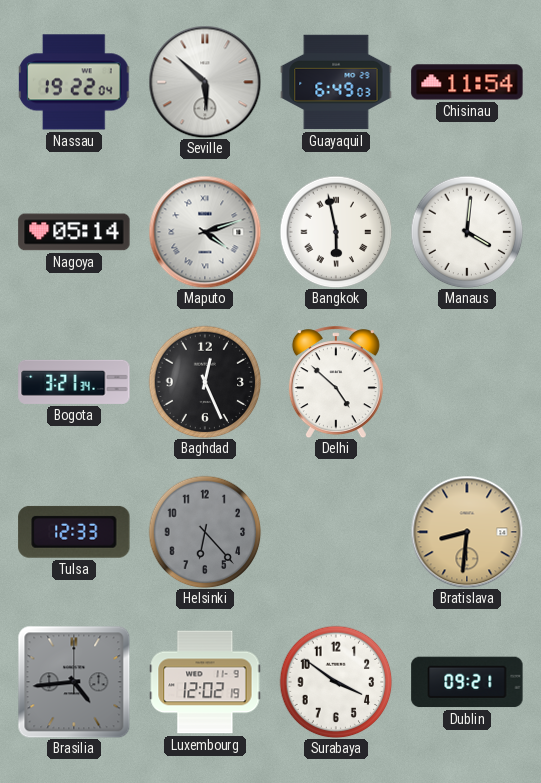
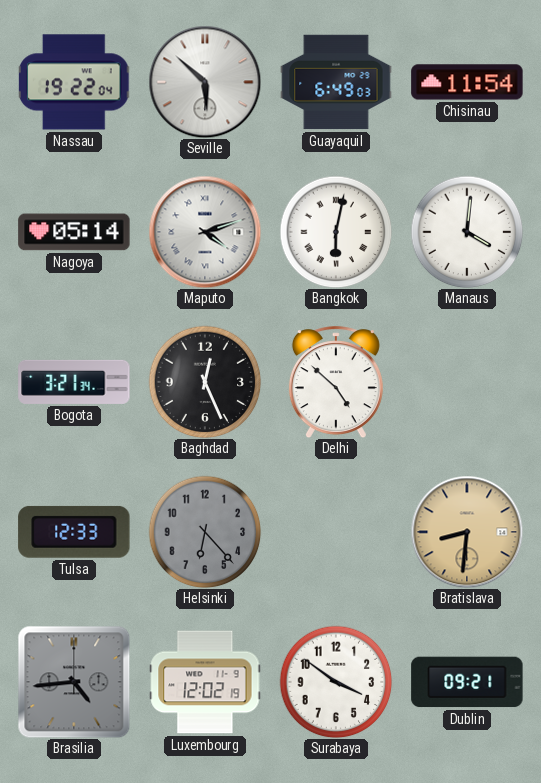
Bangkok: 5:58 -> 6:02
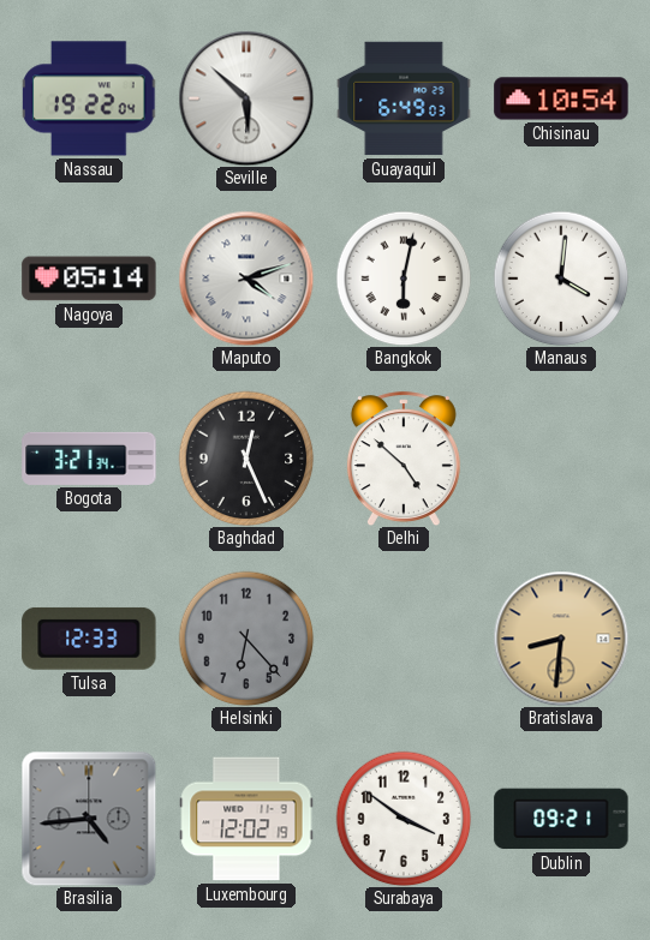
Chisinau: 11:54 -> 10:54
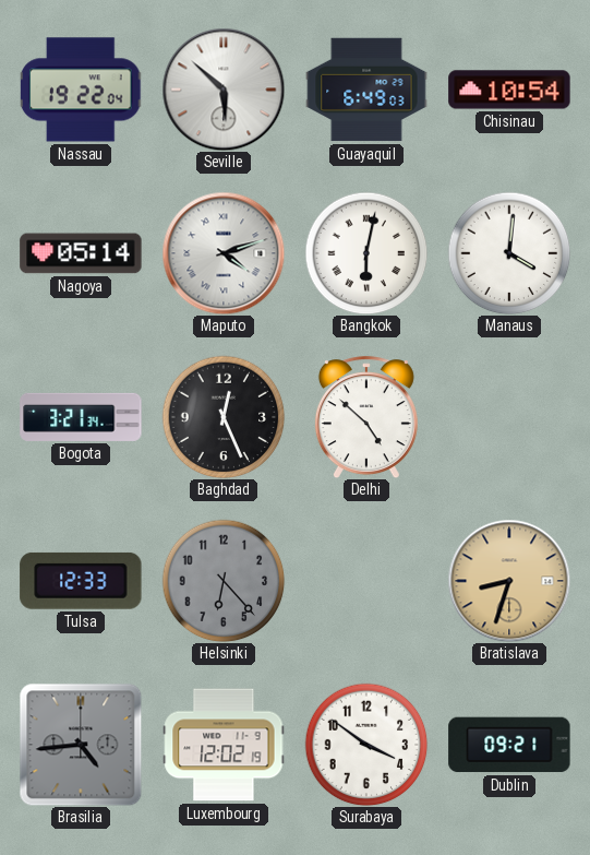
Bratislava: 8:31 -> 8:33
